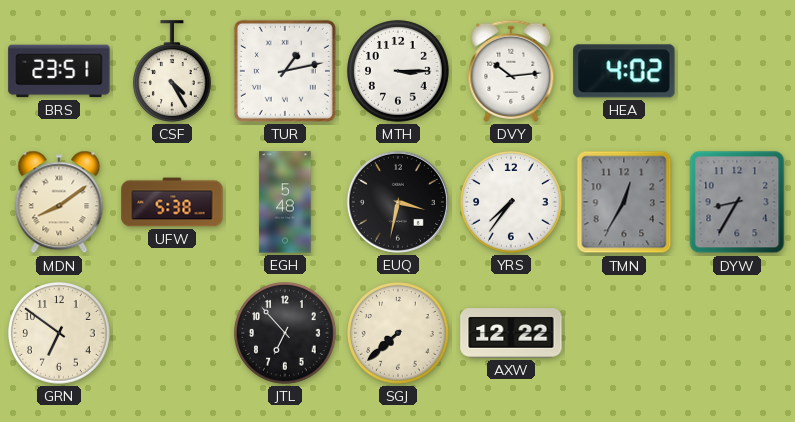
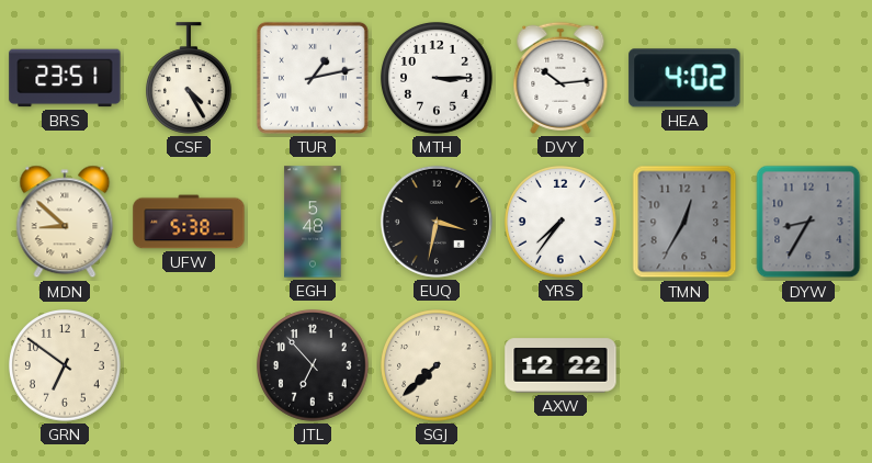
MDN: 8:09 -> 8:52
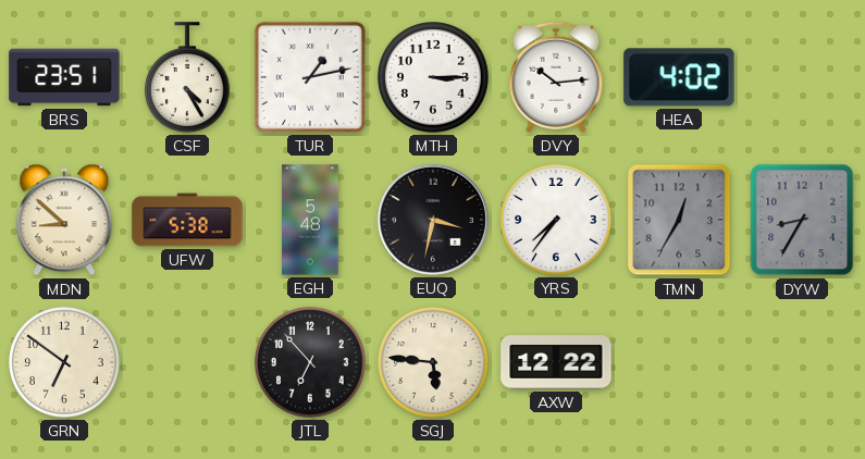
SGJ: 7:38 -> 5:46
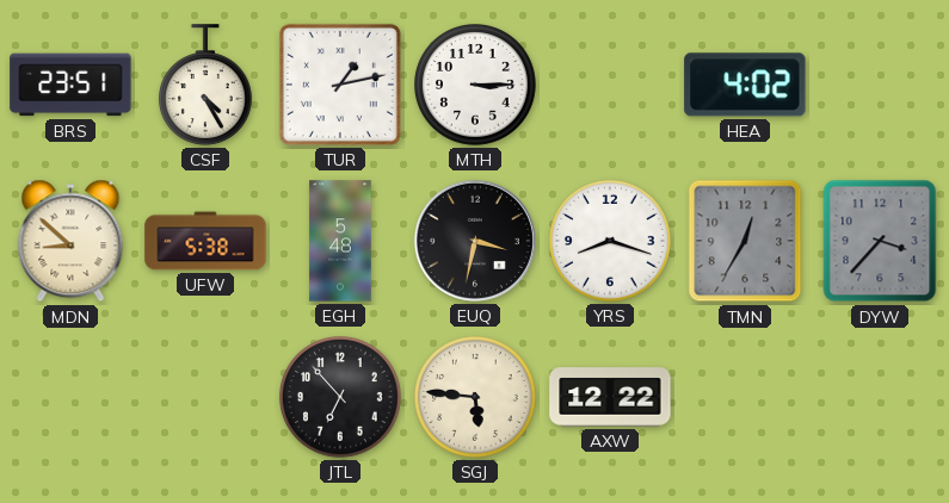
DVY: 10:14 -> none
YRS: 7:36 -> 8:18
DYW: 8:35 -> 3:37
GRN: 6:51 -> none
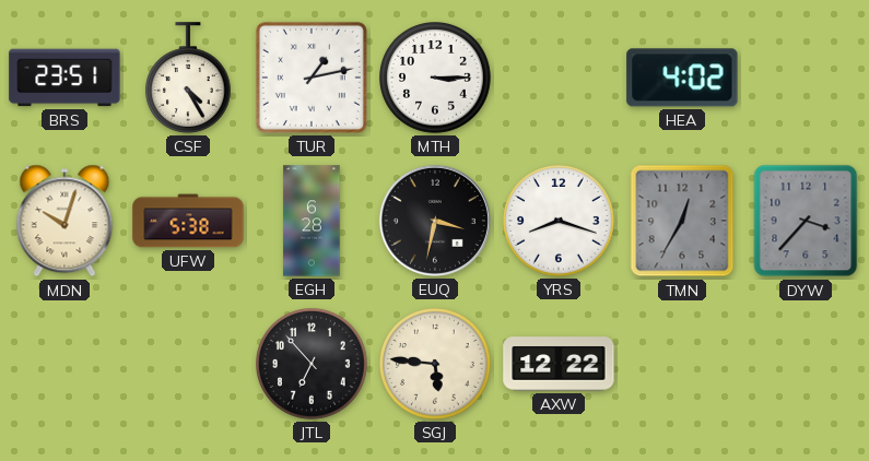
MDN: 8:52 -> 10:03
EGH: 5:48 -> 6:28
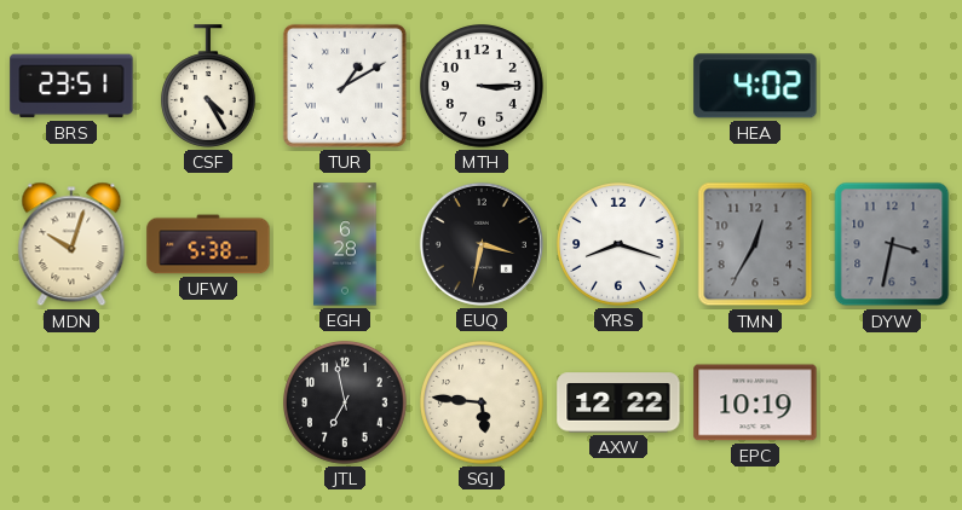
TUR: 1:13 -> 1:10
DYW: 3:37 -> 3:32
JTL: 6:53 -> 6:58
EPC: none -> 10:19
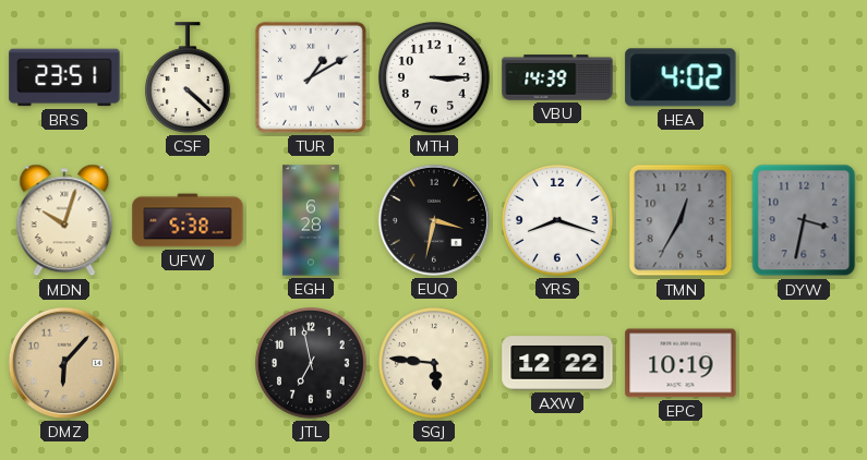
CSF: 4:25 -> 4:22
VBU: none -> 14:39
DMZ: none -> 6:07
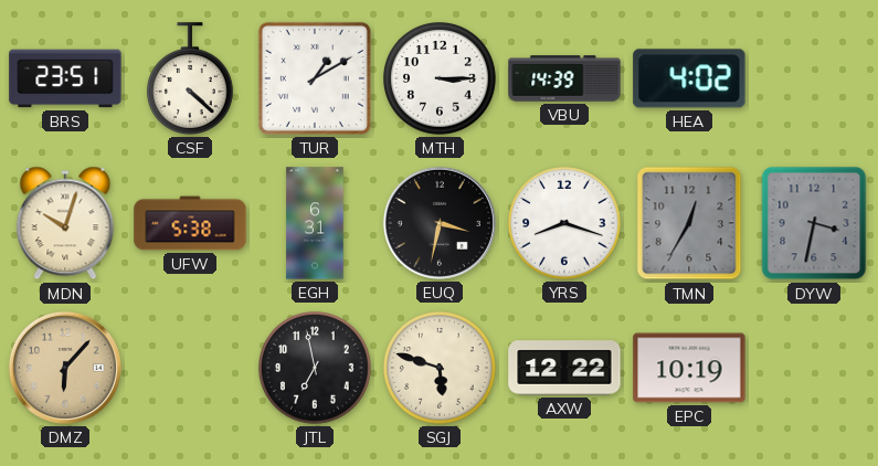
EGH: 6:28 -> 6:31
SGJ: 5:46 -> 5:48
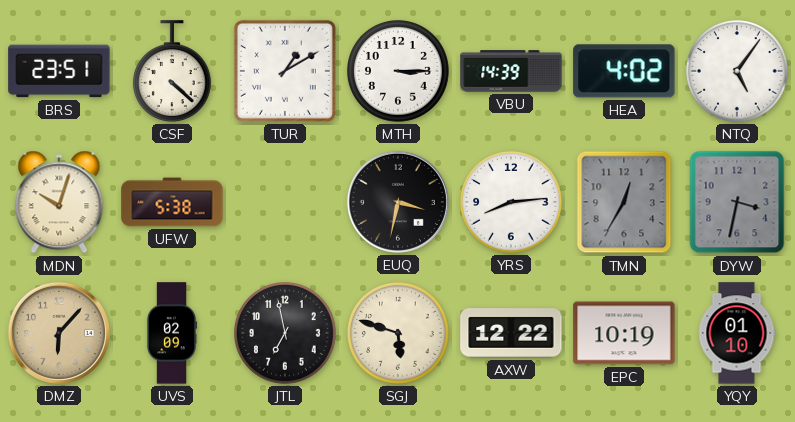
NTQ: none -> 5:06
EGH: 6:31 -> none
YRS: 8:18 -> 8:14
UVS: none -> 02:09
YQY: none -> 01:10
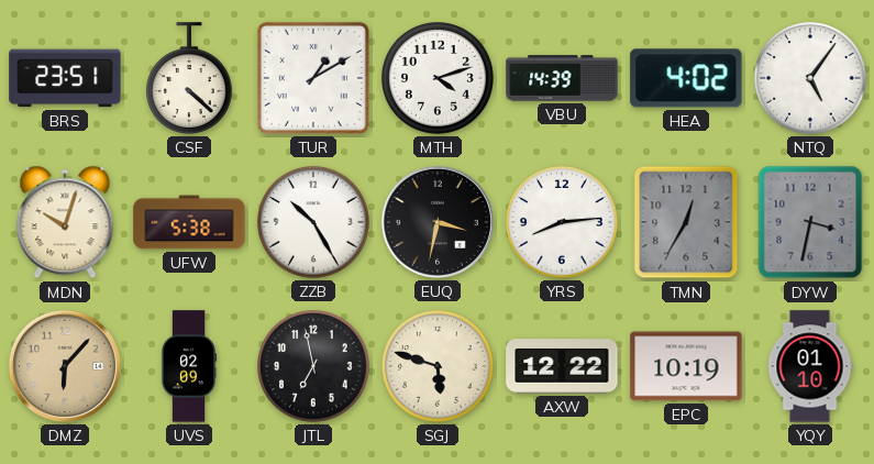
MTH: 3:15 -> 4:12
ZZB: none -> 10:25
